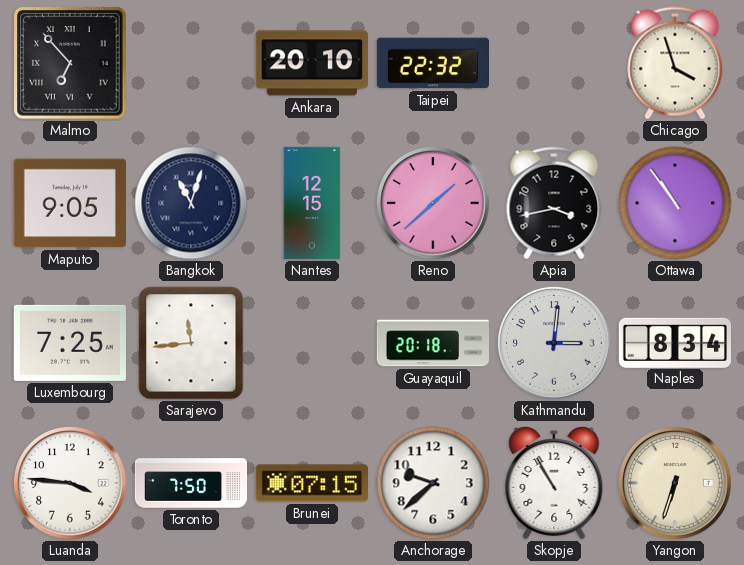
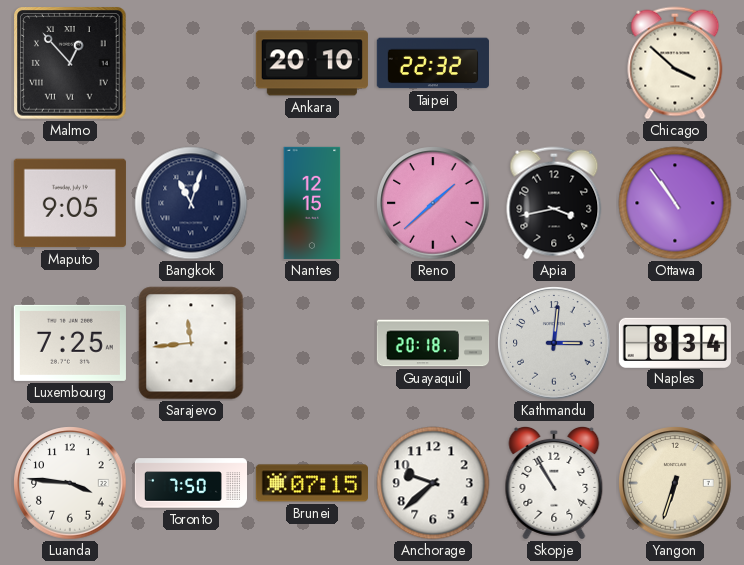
Malmo: 6:53 -> 12:53
Chicago: 3:57 -> 3:52
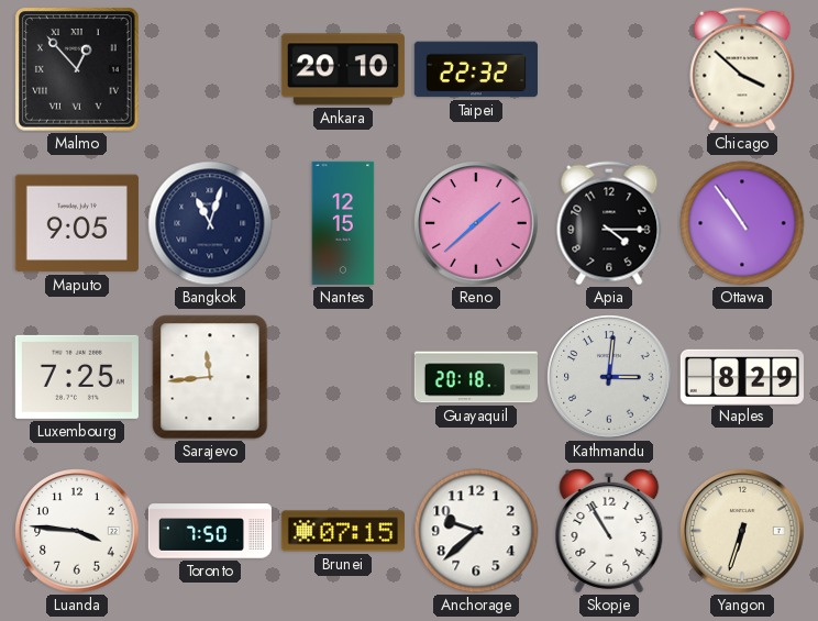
Apia: 3:43 -> 4:15
Naples: 8:34 -> 8:29
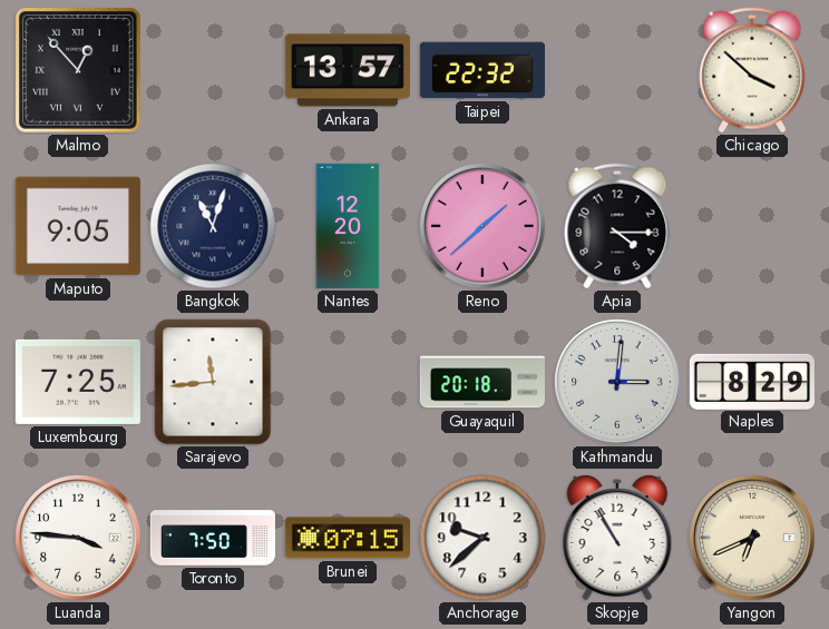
Ankara: 20:10 -> 13:57
Nantes: 12:15 -> 12:20
Ottawa: 10:54 -> none
Yangon: 6:33 -> 6:41
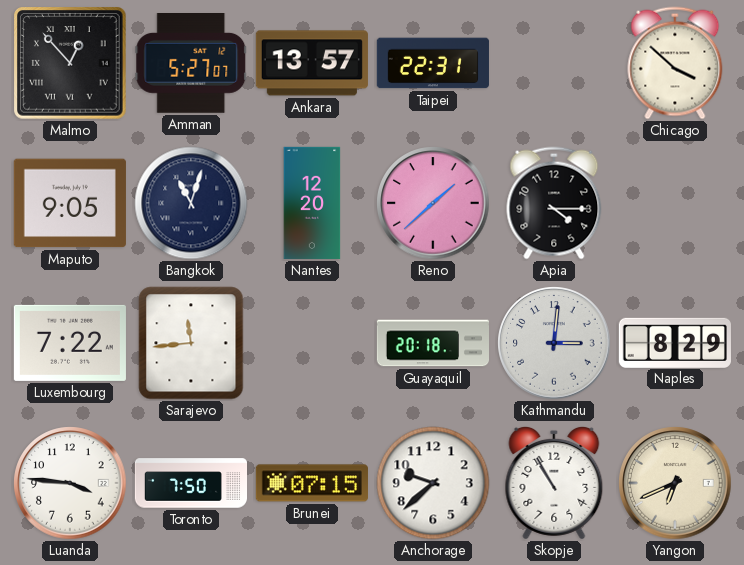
Amman: none -> 5:27
Taipei: 22:32 -> 22:31
Luxembourg: 7:25 -> 7:22
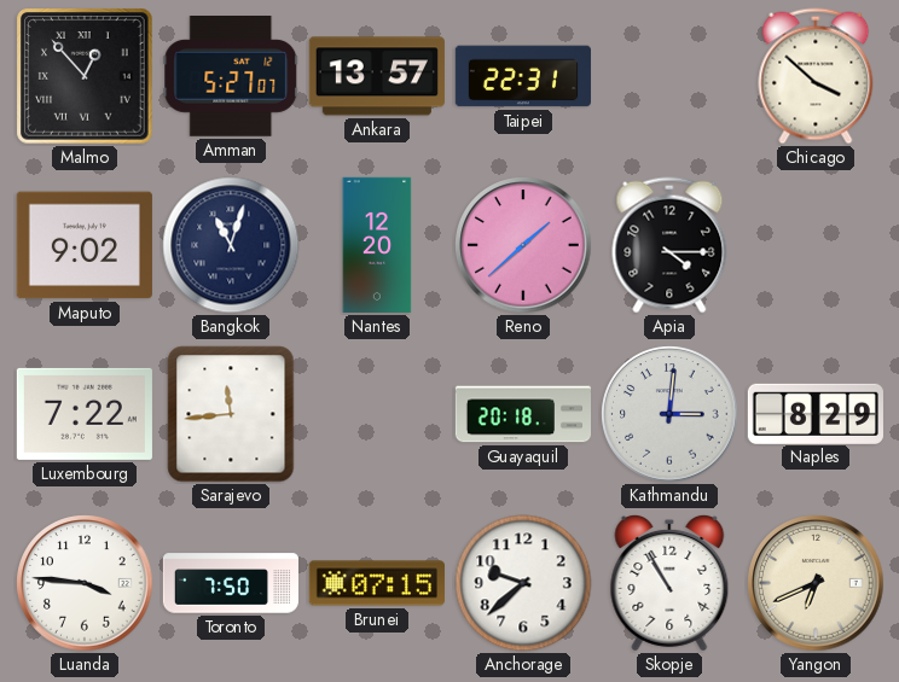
Maputo: 9:05 -> 9:02
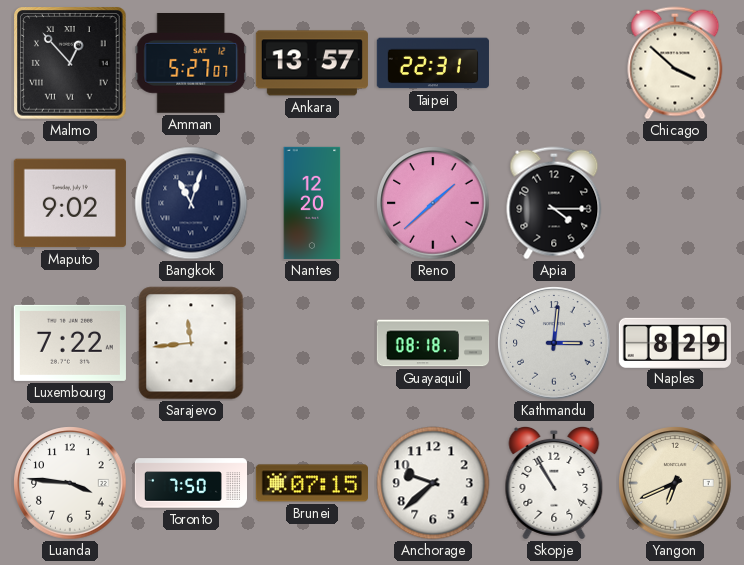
Guayaquil: 20:18 -> 08:18
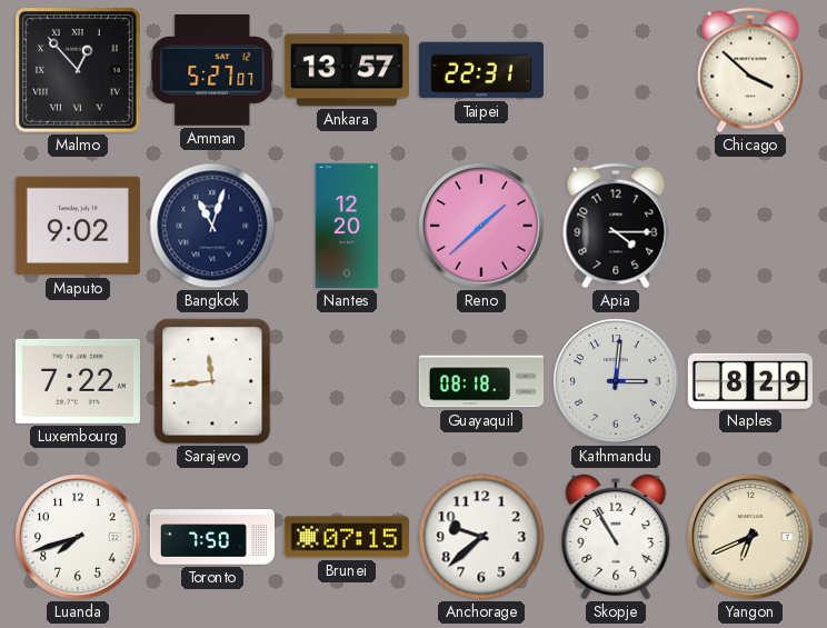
Luanda: 3:46 -> 7:42
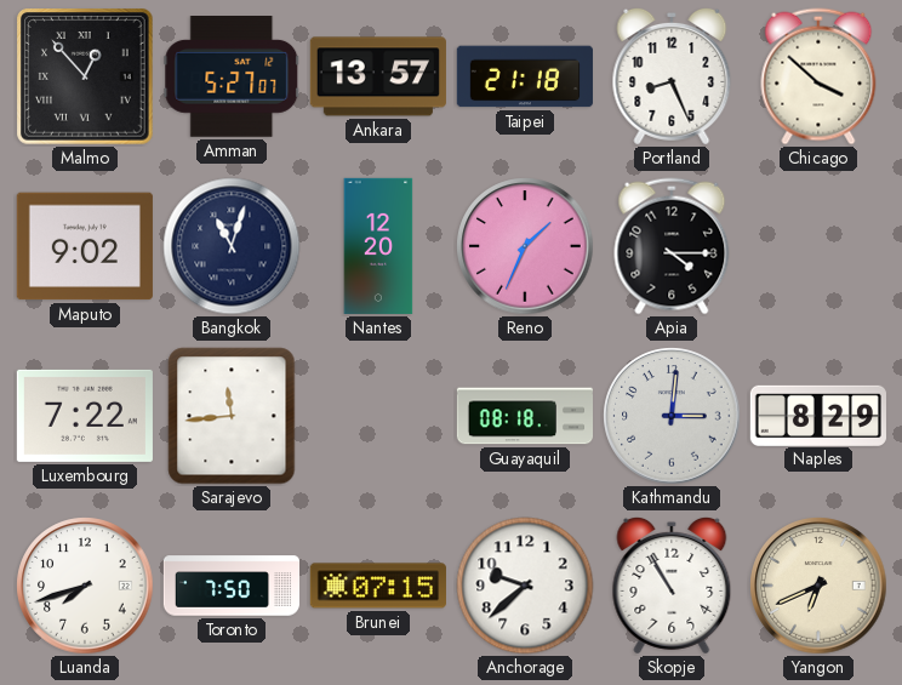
Taipei: 22:31 -> 21:18
Portland: none -> 8:26
Reno: 1:38 -> 1:34
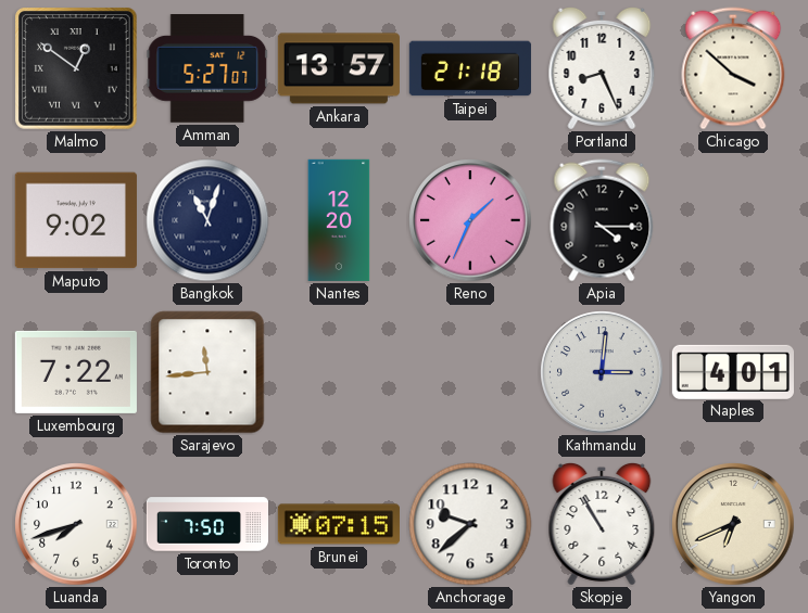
Malmo: 12:53 -> 12:51
Guayaquil: 08:18 -> none
Naples: 8:29 -> 4:01
